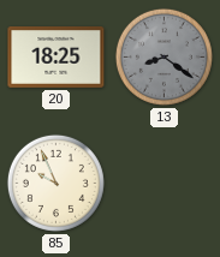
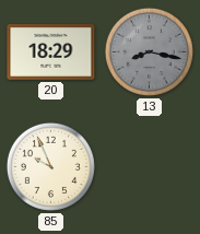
20: 18:25 -> 18:29
13: 8:21 -> 8:17
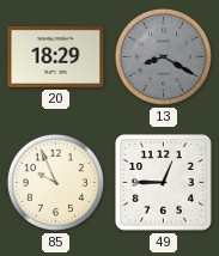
13: 8:17 -> 8:20
49: none -> 12:45
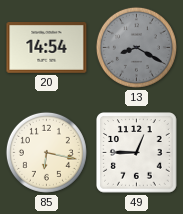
20: 18:29 -> 14:54
85: 9:56 -> 6:17
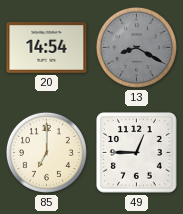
85: 6:17 -> 7:00
